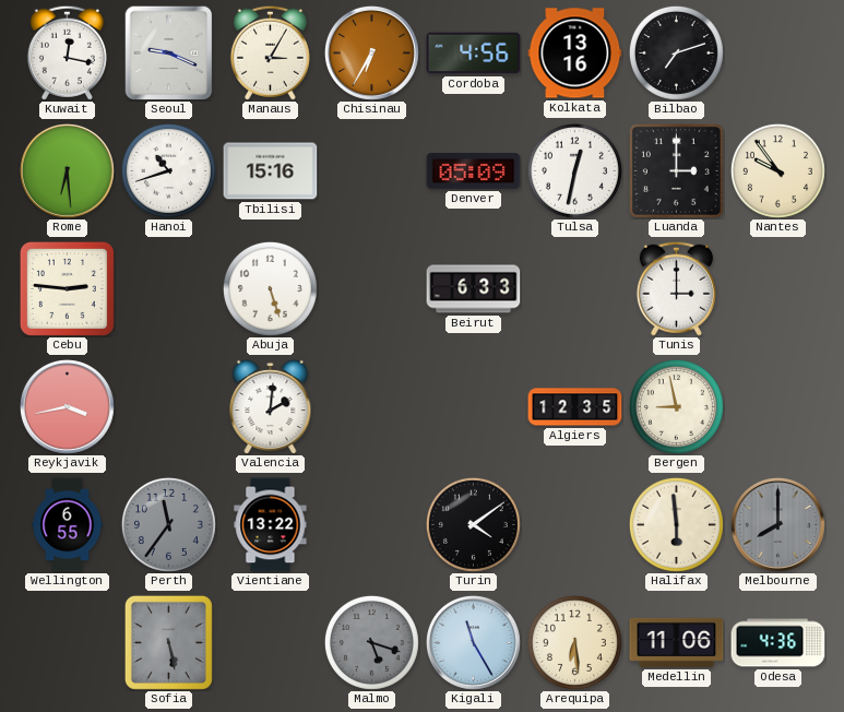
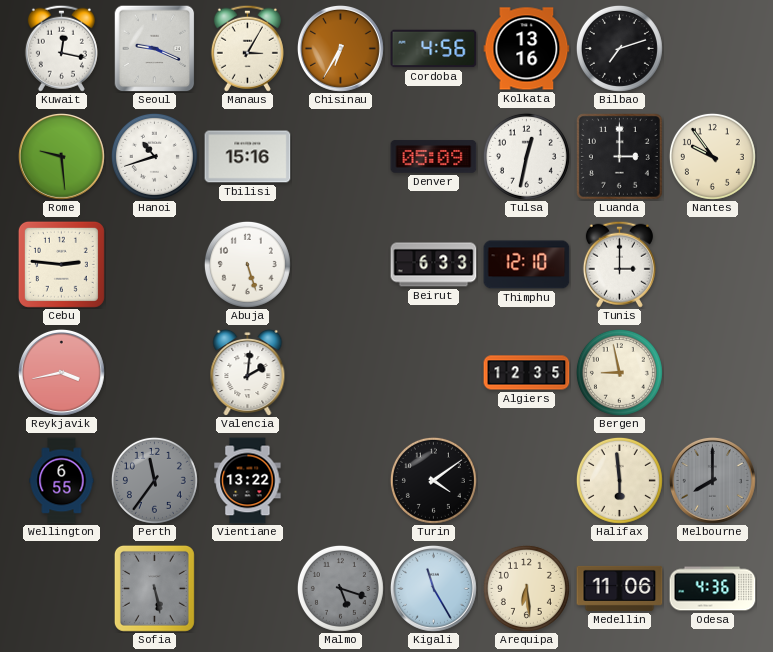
Rome: 6:29 -> 9:29
Thimphu: none -> 12:10
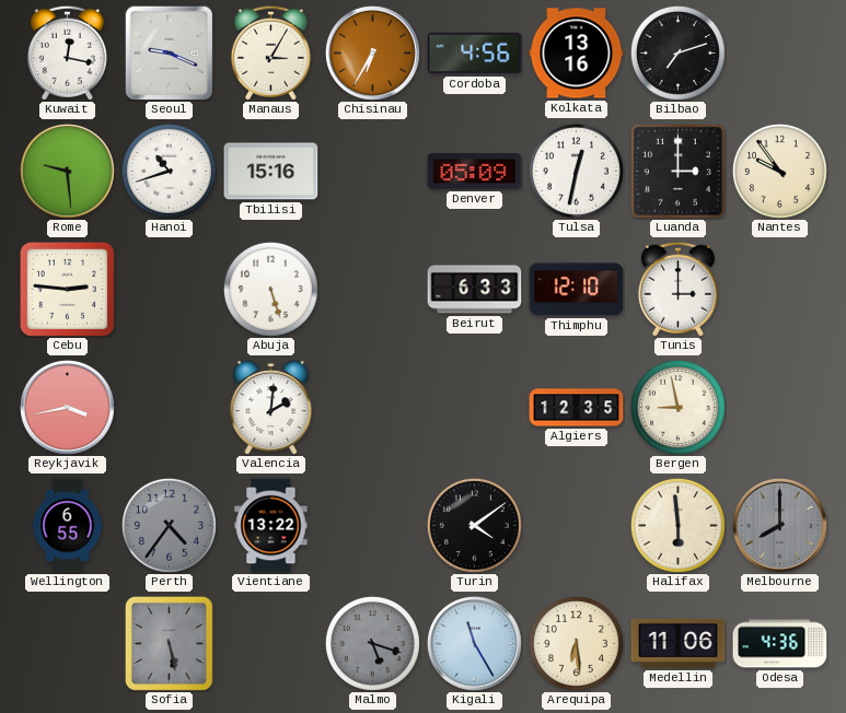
Perth: 11:36 -> 4:36
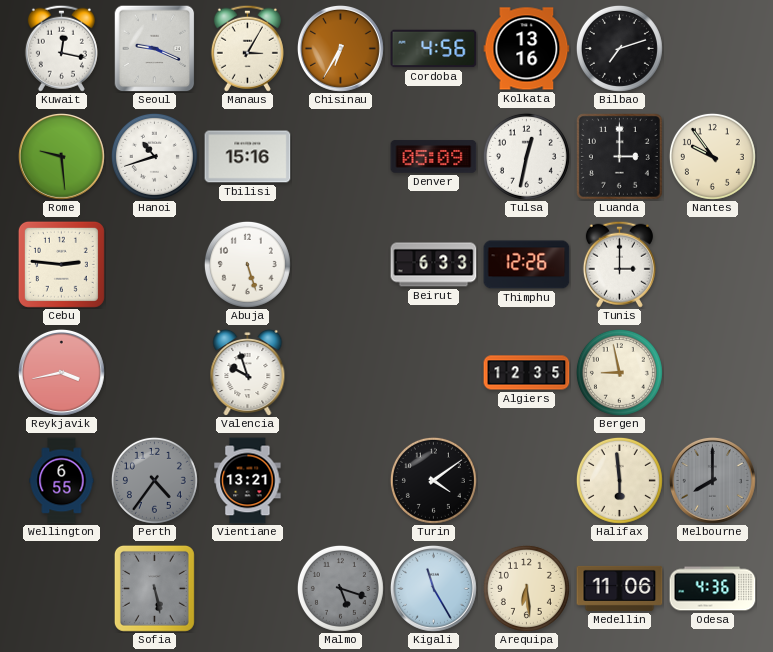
Thimphu: 12:10 -> 12:26
Valencia: 2:01 -> 9:57
Vientiane: 13:22 -> 13:21
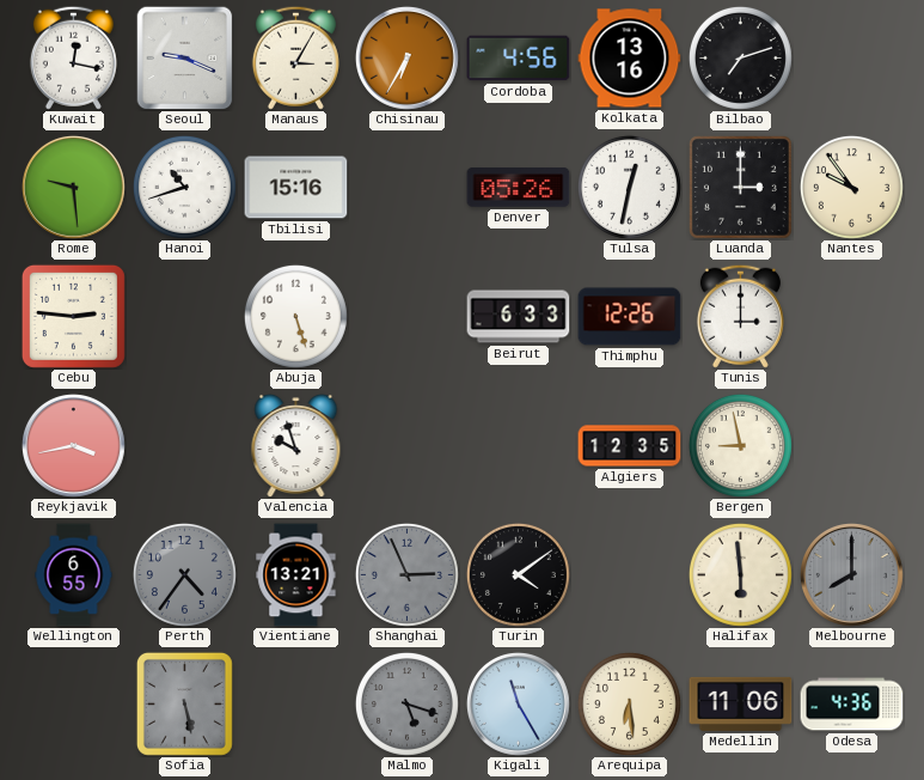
Denver: 05:09 -> 05:26
Shanghai: none -> 2:56
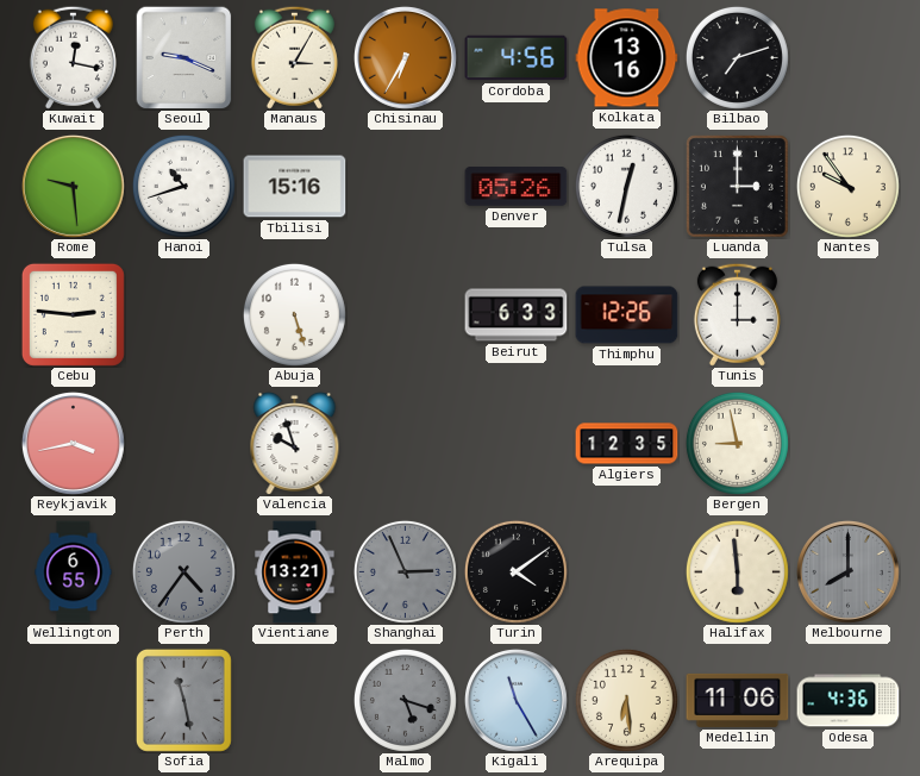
Sofia: 5:28 -> 11:28
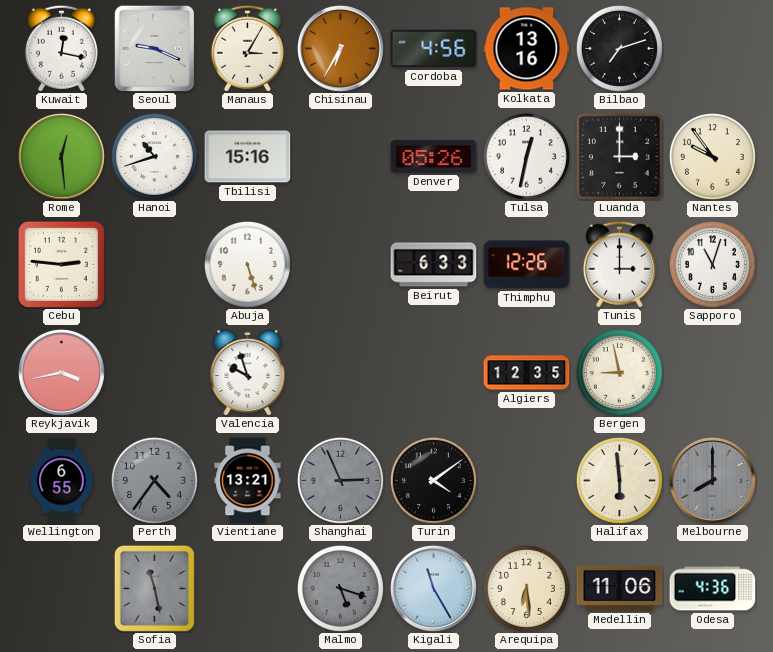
Rome: 9:29 -> 12:29
Sapporo: none -> 11:03
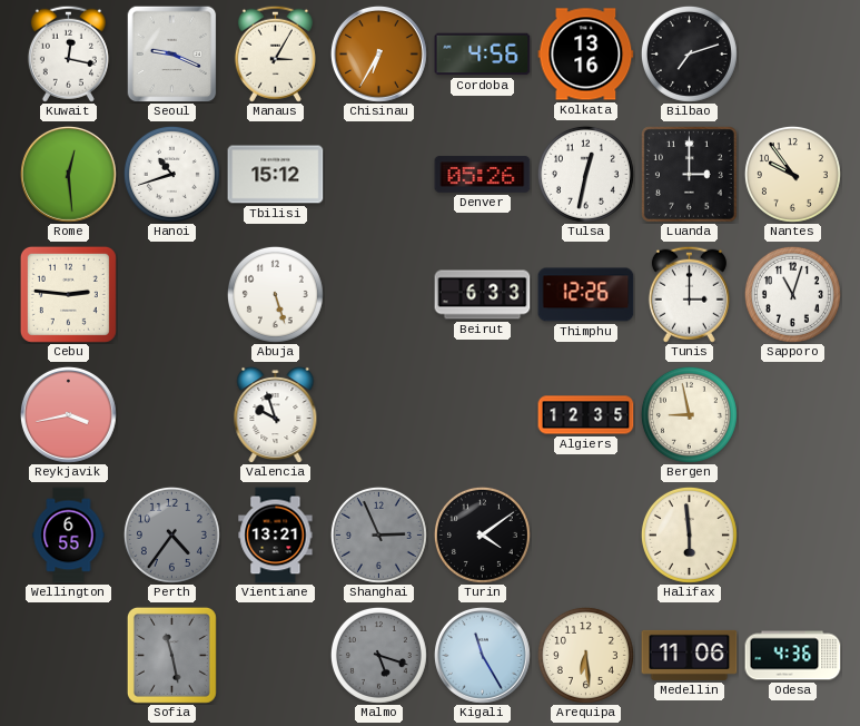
Tbilisi: 15:16 -> 15:12
Melbourne: 8:00 -> none
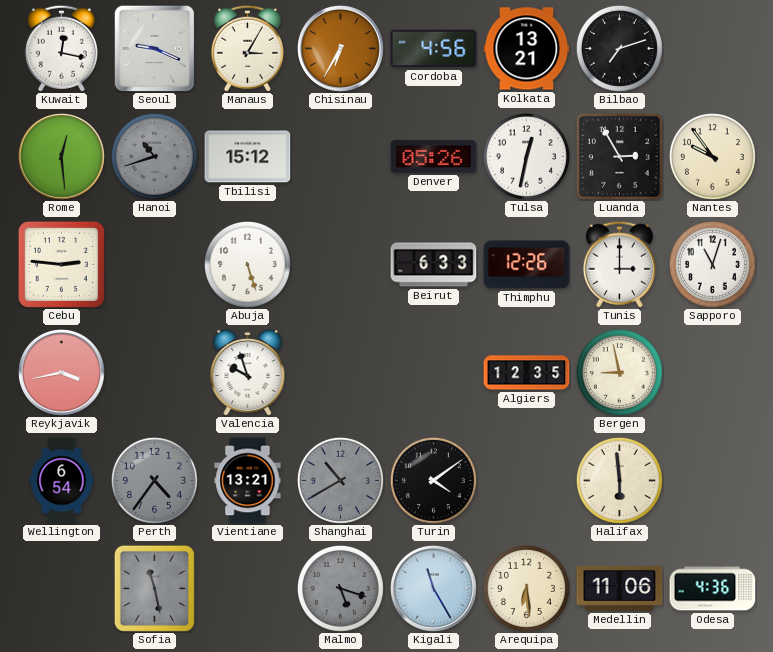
Kolkata: 13:16 -> 13:21
Hanoi dial: white -> grey
Luanda: 3:00 -> 2:55
Wellington: 6:55 -> 6:54
Shanghai: 2:56 -> 10:40
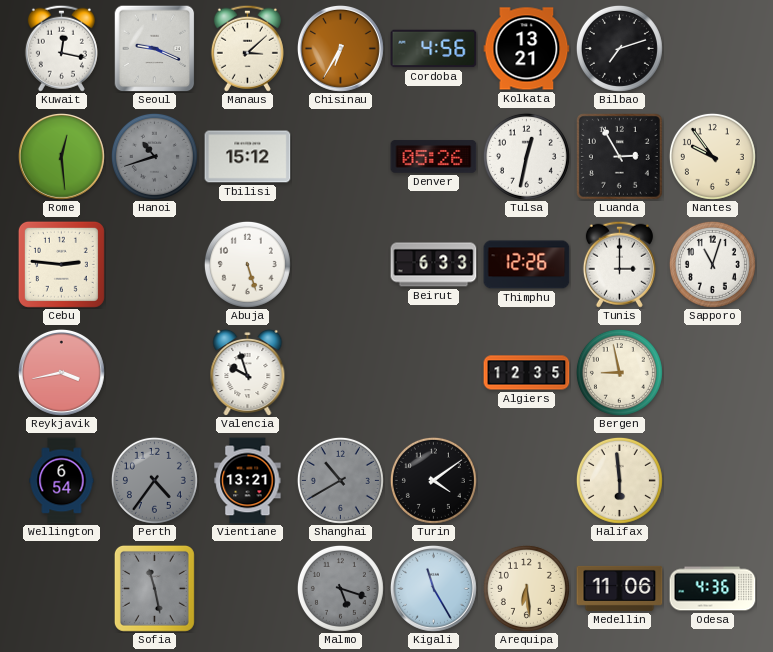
Manaus: 3:05 -> 3:08
